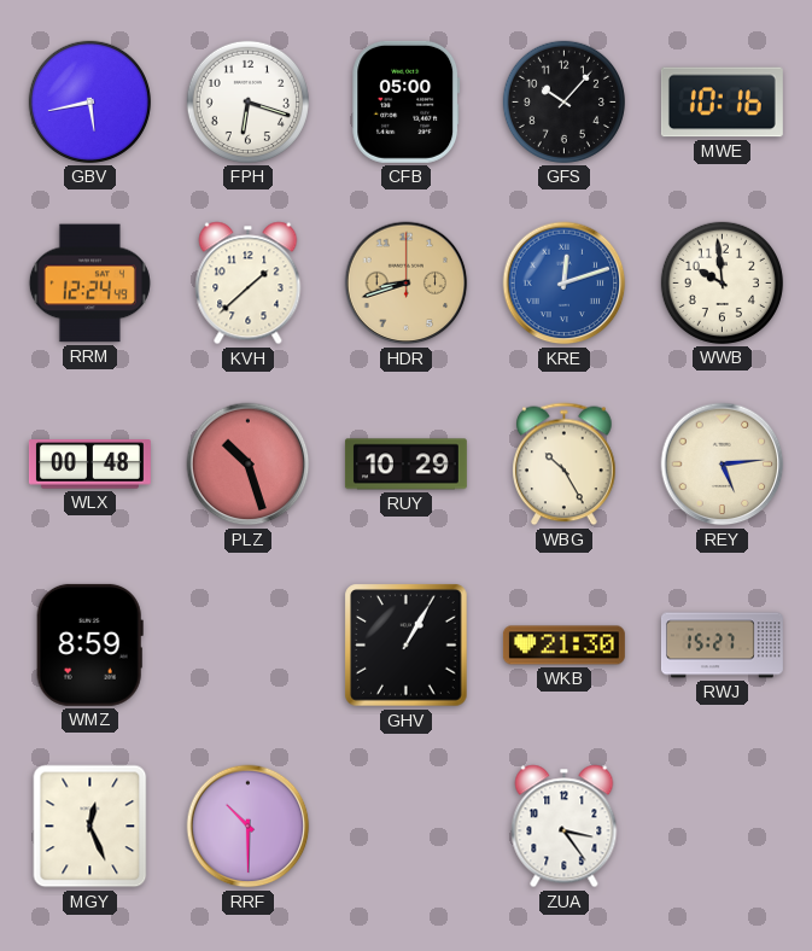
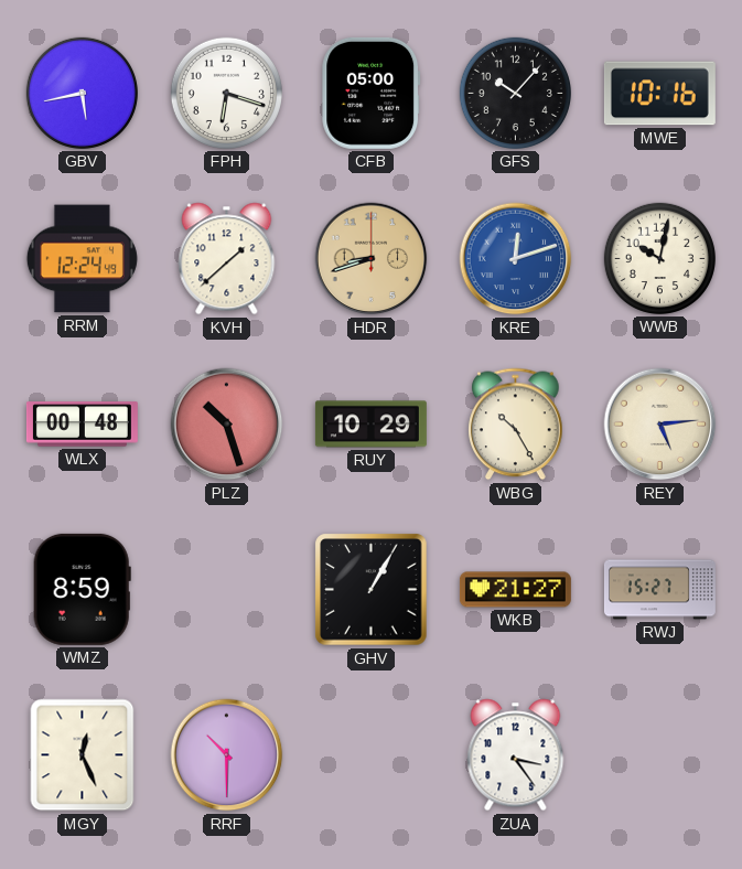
WWB: 9:59 -> 10:02
WKB: 21:30 -> 21:27
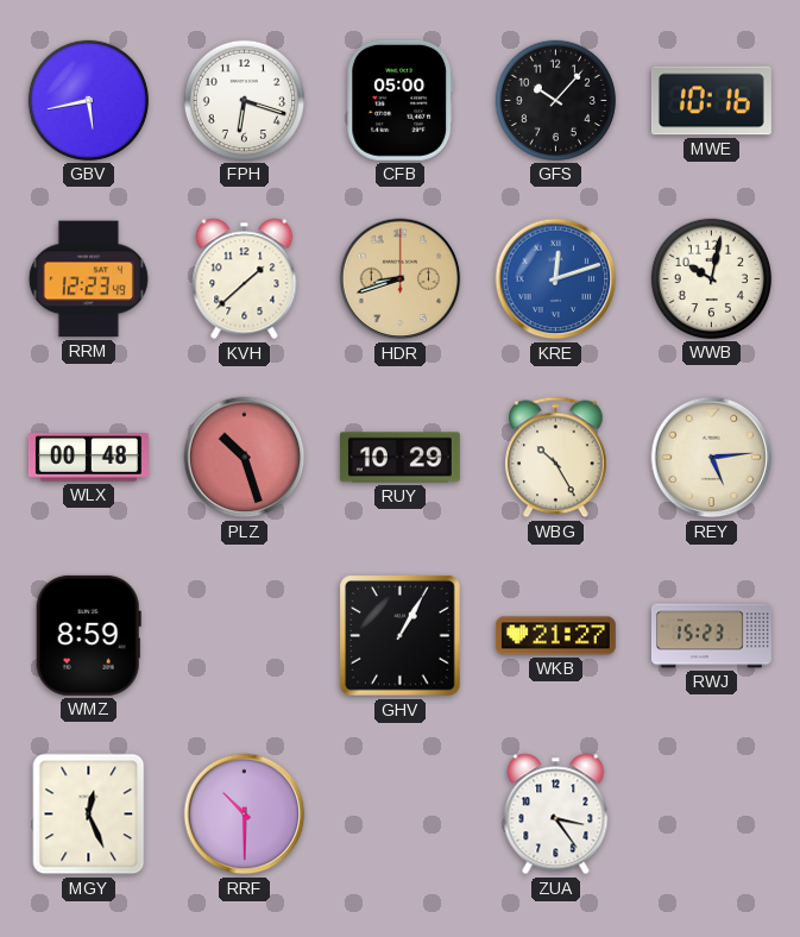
RRM: 12:24 -> 12:23
RWJ: 15:27 -> 15:23
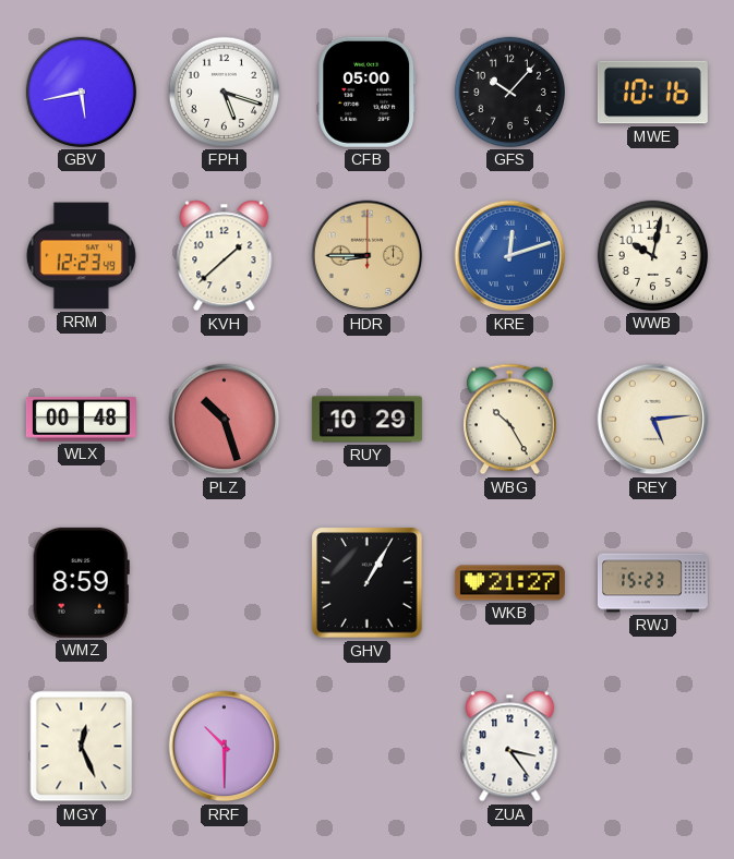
FPH: 6:18 -> 5:18
HDR: 8:42 -> 8:45
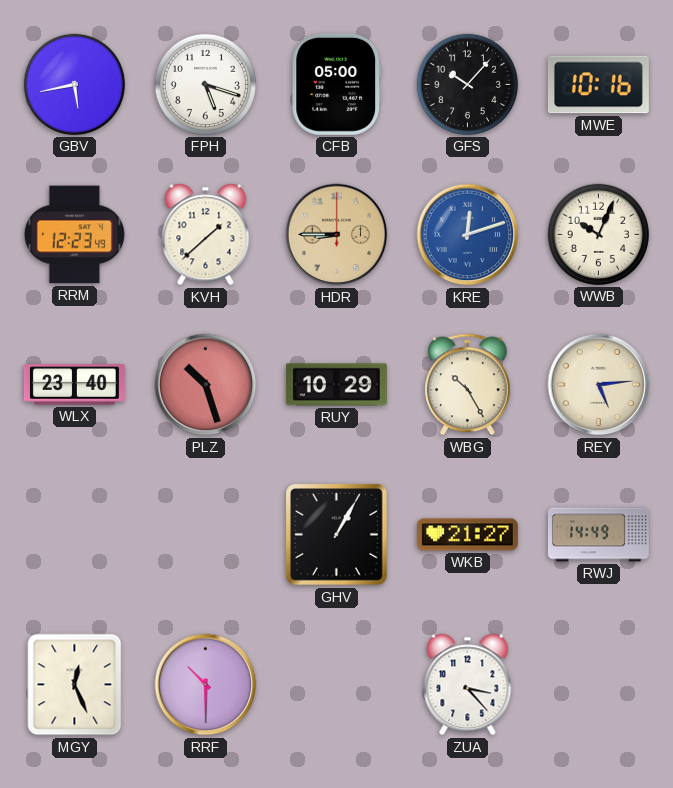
WWB: 10:02 -> 10:04
WLX: 00:48 -> 23:40
WMZ: 8:59 -> none
RWJ: 15:23 -> 14:49
ZUA: 3:24 -> 3:23
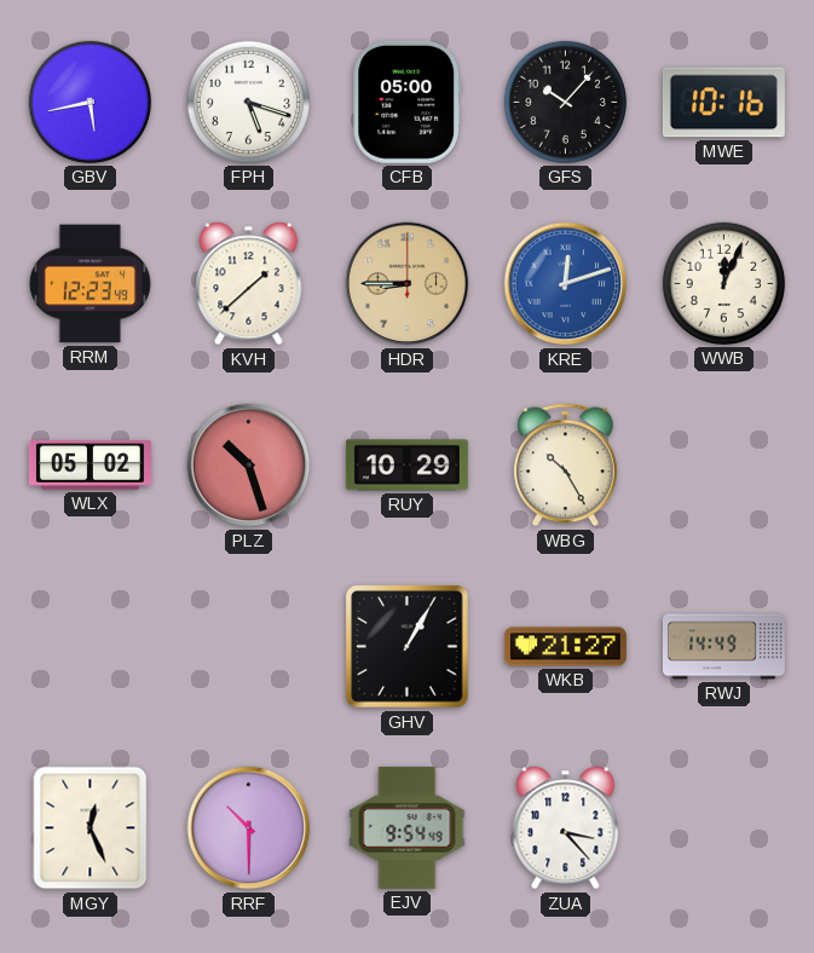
WWB: 10:04 -> 12:04
WLX: 23:40 -> 05:02
REY: 5:14 -> none
EJV: none -> 9:54
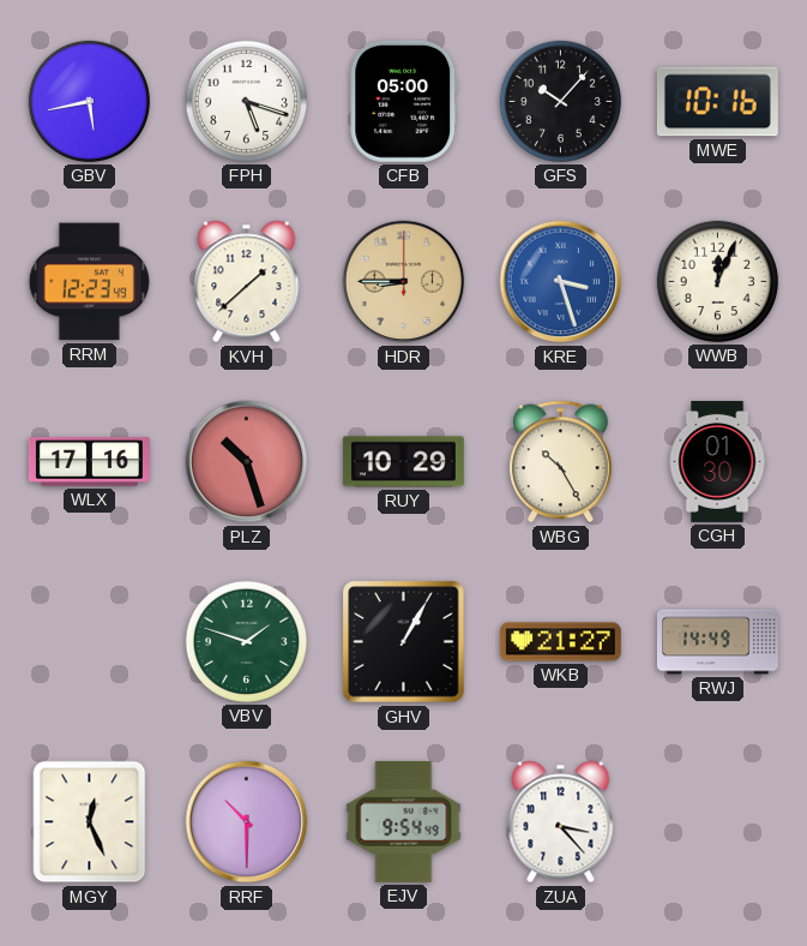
KRE: 12:12 -> 3:27
WLX: 05:02 -> 17:16
CGH: none -> 01:30
VBV: none -> 1:48
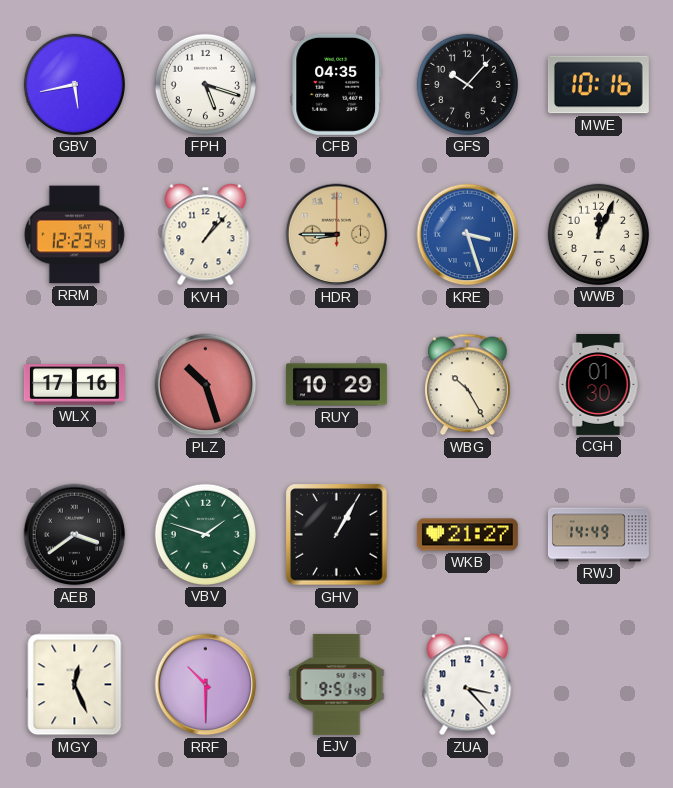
CFB: 05:00 -> 04:35
KVH: 1:38 -> 1:07
AEB: none -> 3:39
EJV: 9:54 -> 9:51
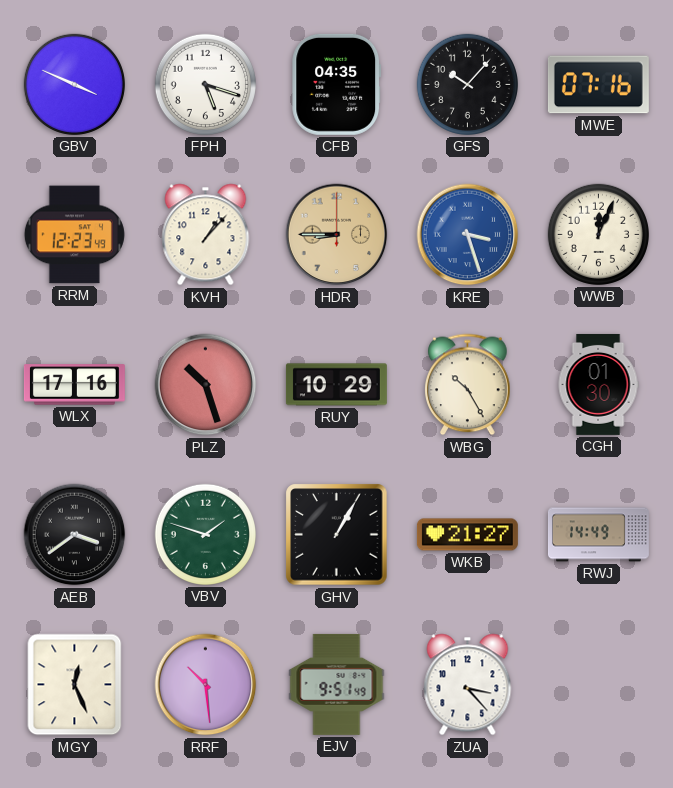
GBV: 5:43 -> 3:49
MWE: 10:16 -> 07:16
RRF: 10:30 -> 10:29
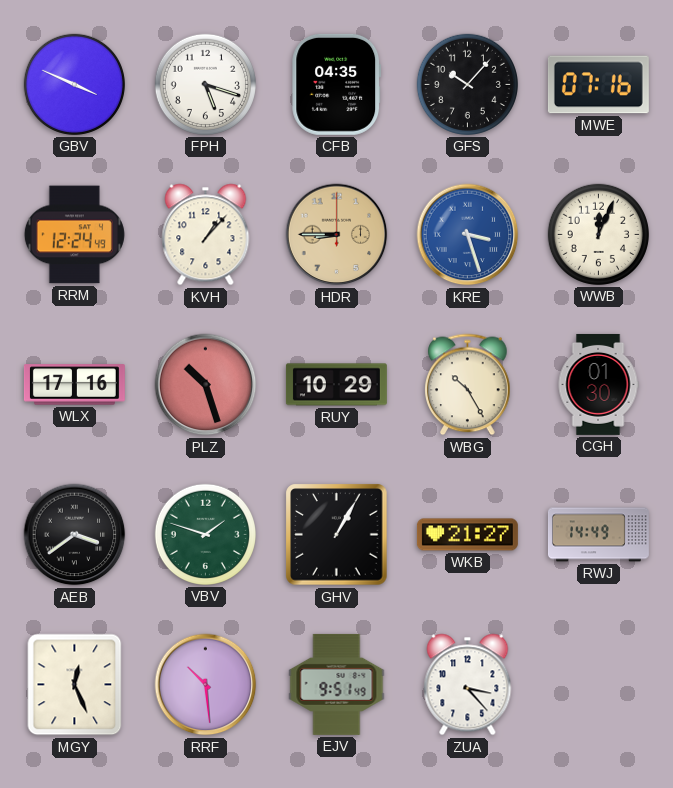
RRM: 12:23 -> 12:24
